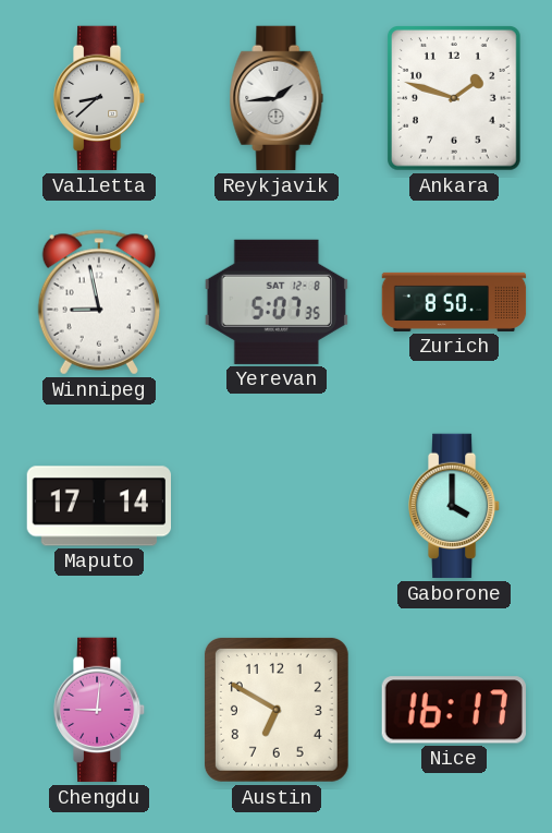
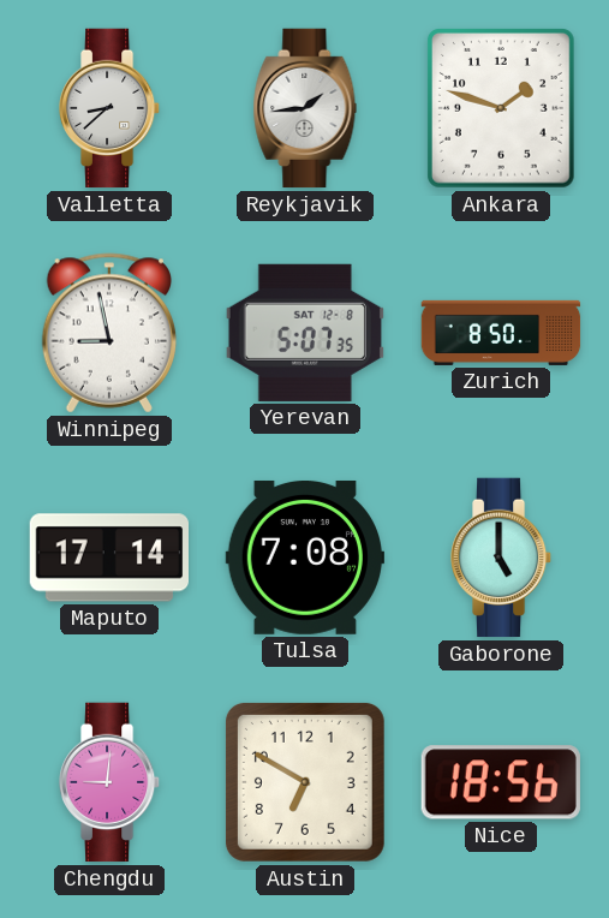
Tulsa: none -> 7:08
Gaborone: 4:00 -> 5:00
Nice: 16:17 -> 18:56
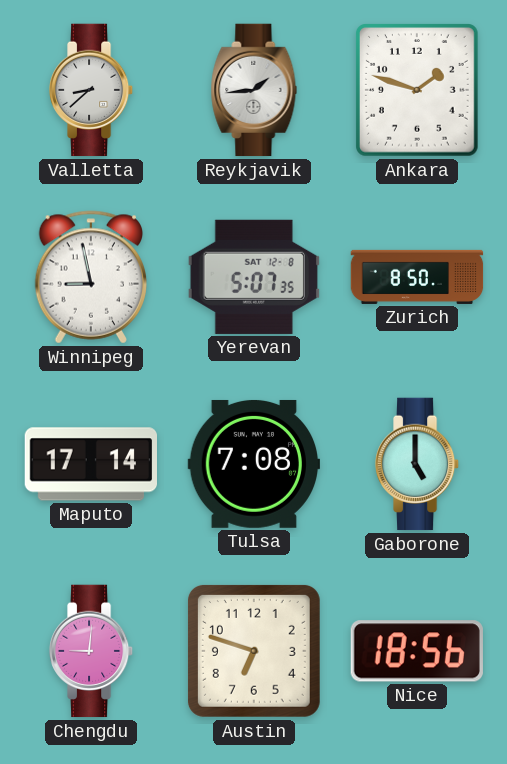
Austin: 6:50 -> 6:48
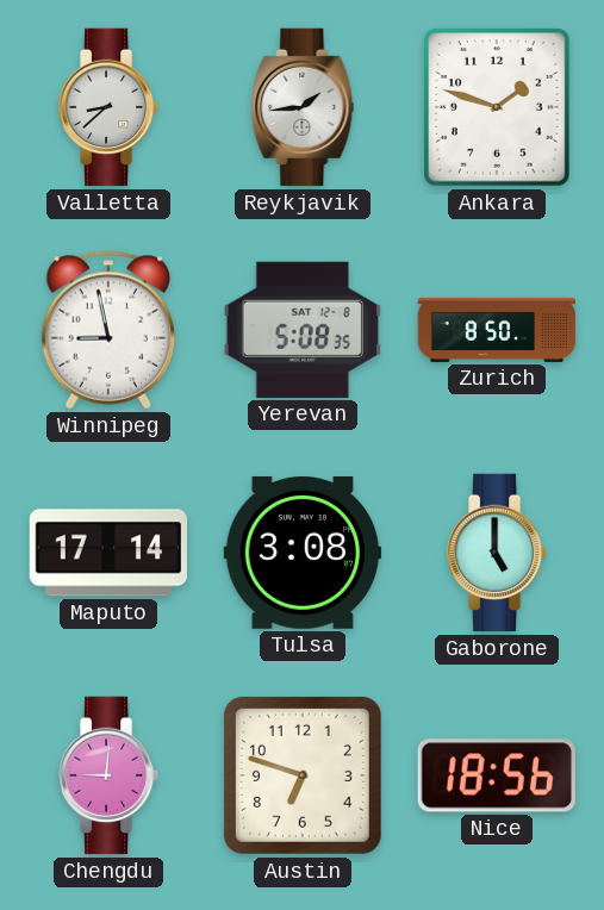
Yerevan: 5:07 -> 5:08
Tulsa: 7:08 -> 3:08
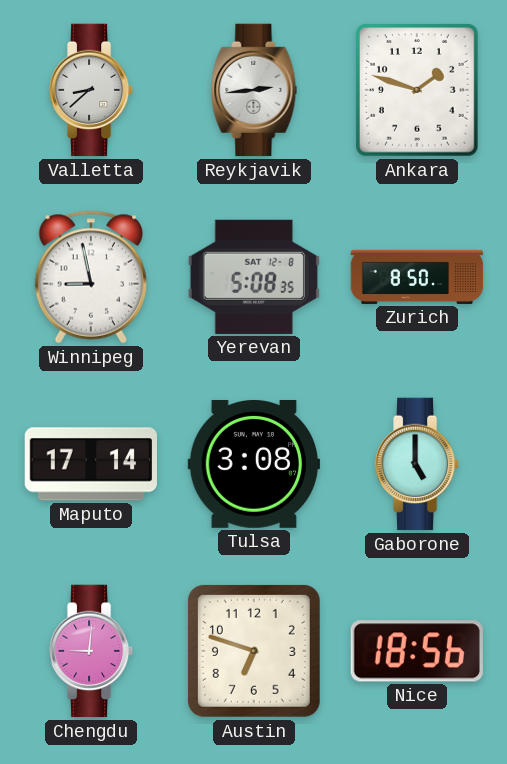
Reykjavik: 1:44 -> 2:44
